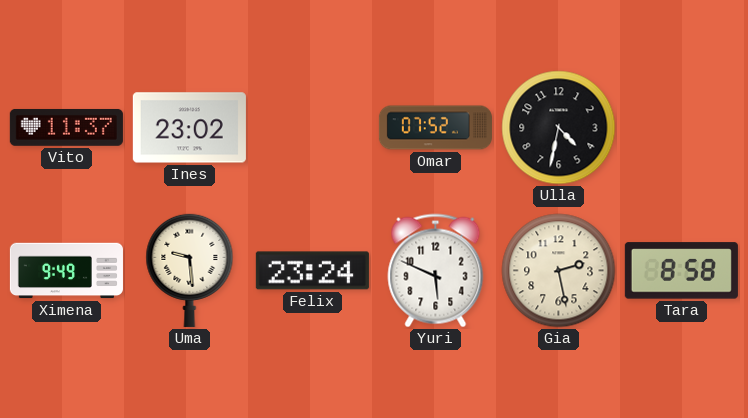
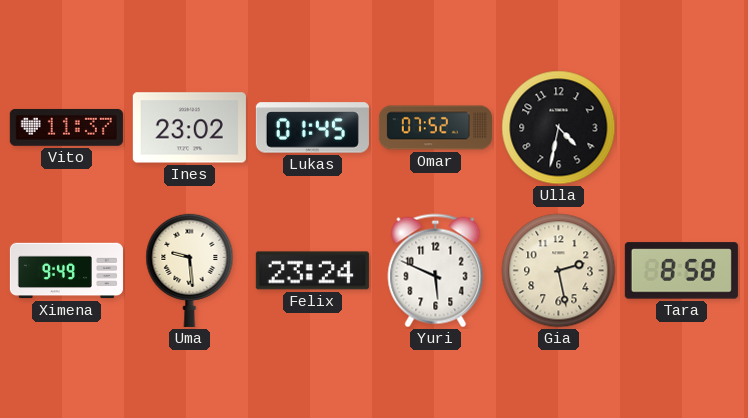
Lukas: none -> 01:45
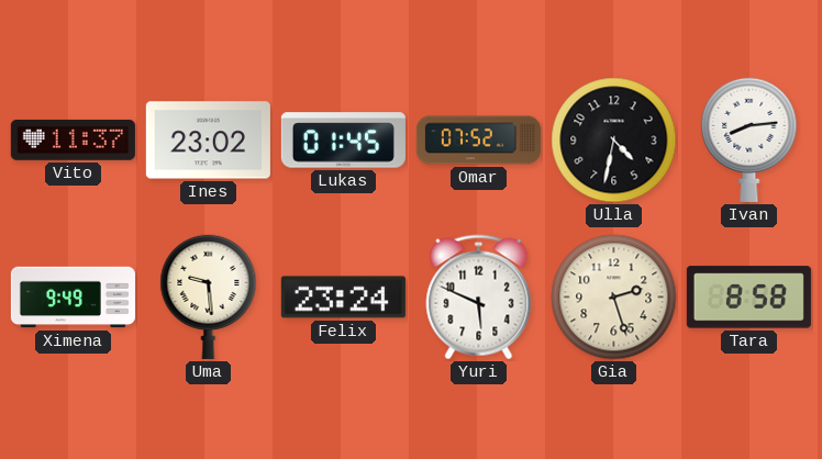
Ivan: none -> 8:14
Gia: 2:28 -> 2:27
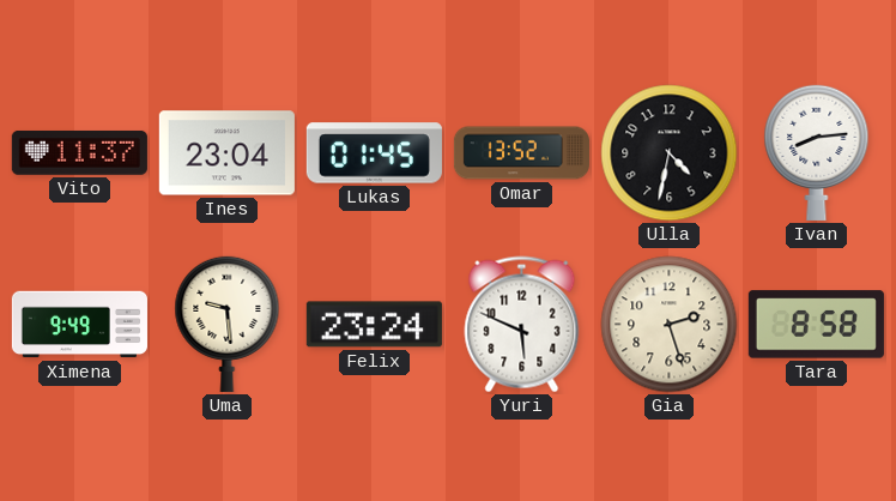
Ines: 23:02 -> 23:04
Omar: 07:52 -> 13:52
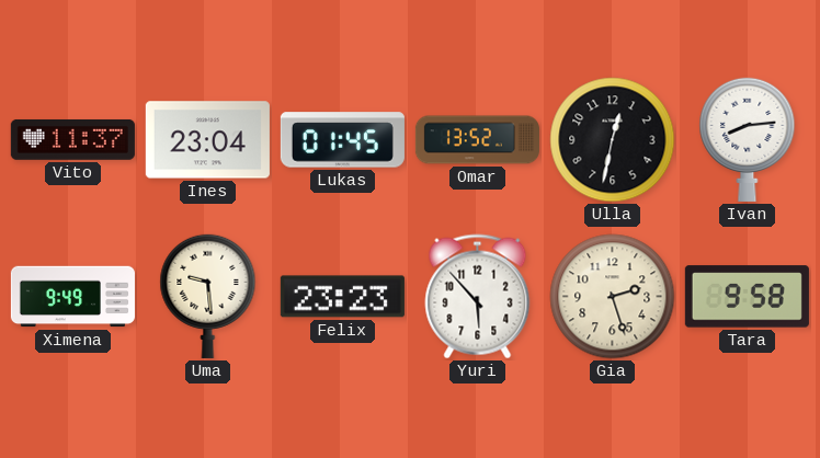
Ulla: 4:32 -> 12:32
Felix: 23:24 -> 23:23
Yuri: 5:49 -> 5:53
Tara: 8:58 -> 9:58
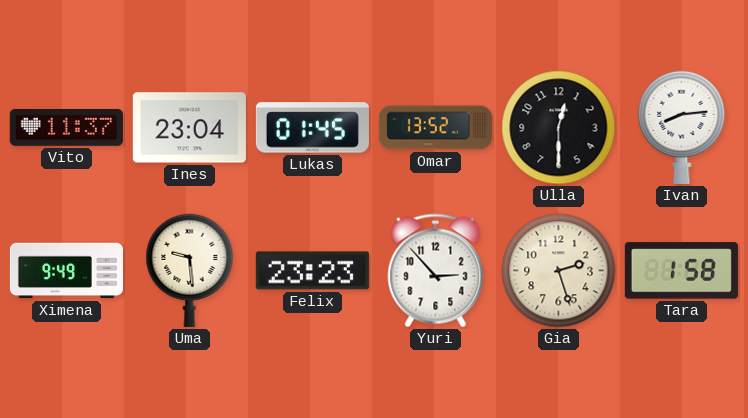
Ulla: 12:32 -> 12:30
Yuri: 5:53 -> 2:53
Tara: 9:58 -> 1:58
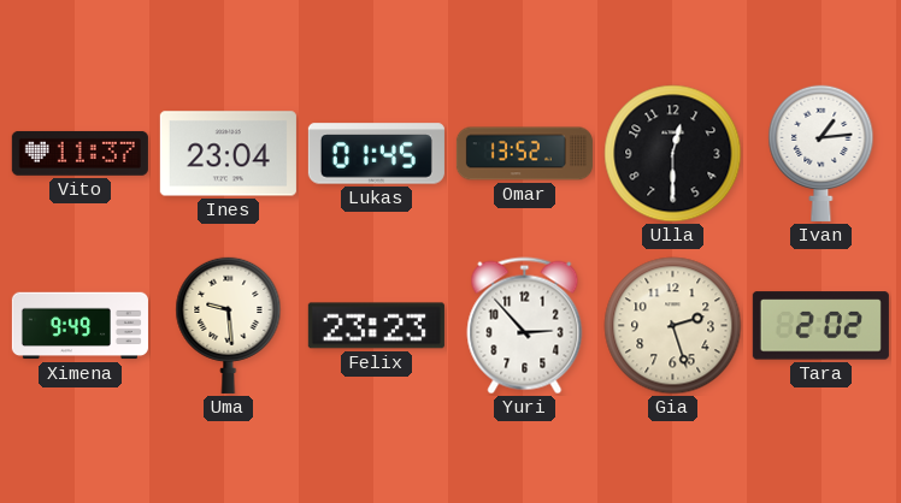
Ivan: 8:14 -> 1:14
Tara: 1:58 -> 2:02
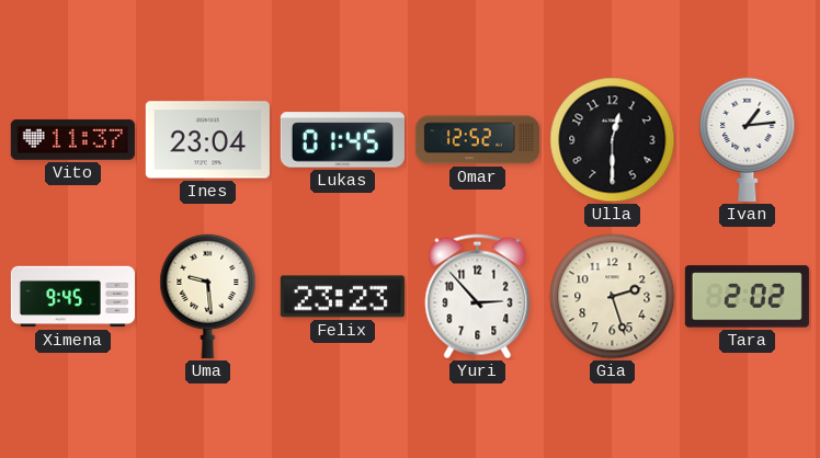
Omar: 13:52 -> 12:52
Ximena: 9:49 -> 9:45
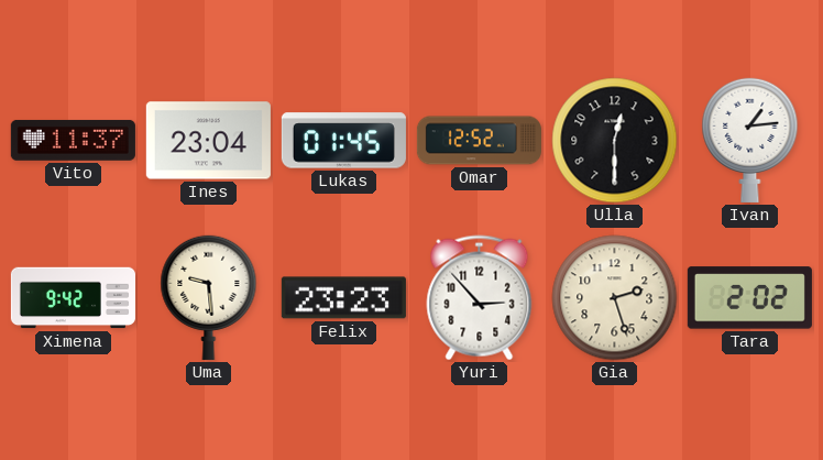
Ximena: 9:45 -> 9:42
